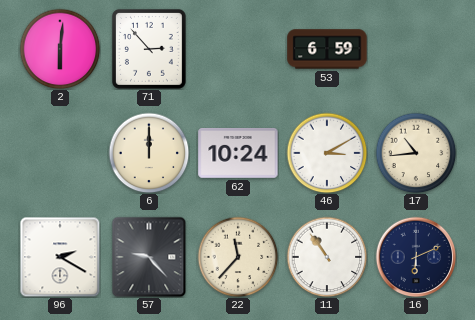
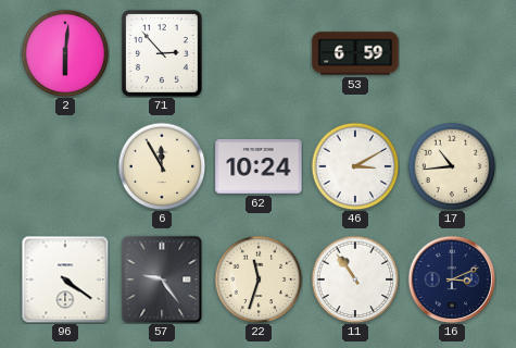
6: 12:00 -> 11:55
96: 2:20 -> 4:21
57: 9:23 -> 9:24
22: 11:37 -> 11:33
16: 6:11 -> 3:11
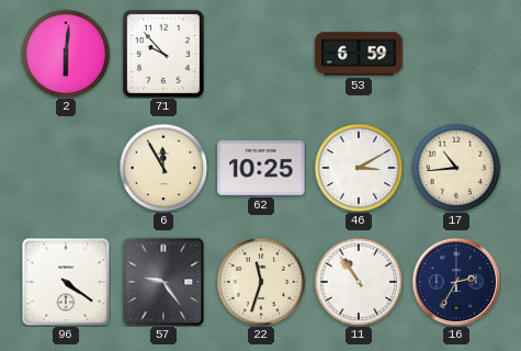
71: 2:53 -> 9:53
62: 10:24 -> 10:25
16: 3:11 -> 2:35
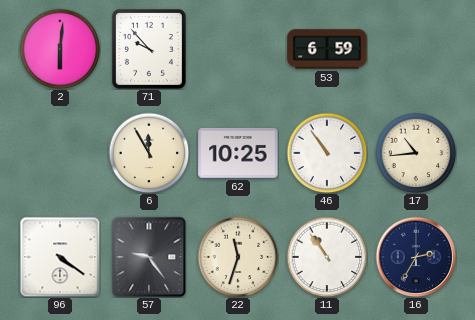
46: 3:10 -> 10:54
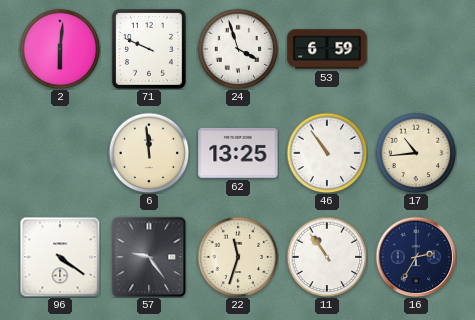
71: 9:53 -> 9:49
24: none -> 3:57
6: 11:55 -> 11:59
62: 10:25 -> 13:25
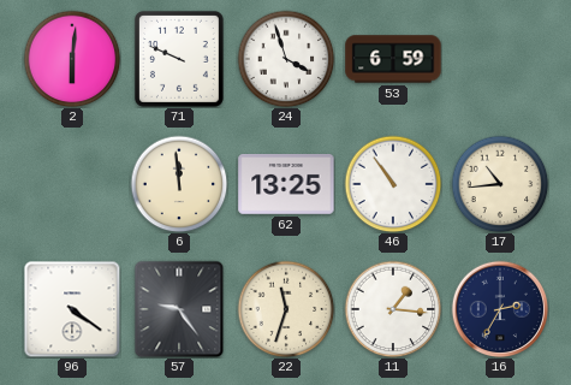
11: 10:54 -> 1:16
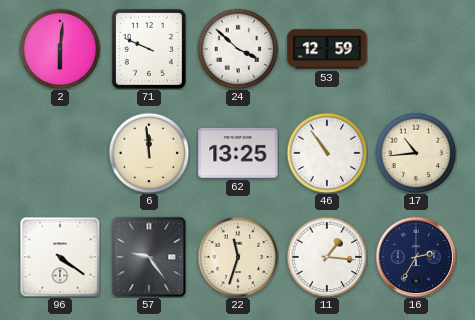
24: 3:57 -> 3:52
53: 6:59 -> 12:59
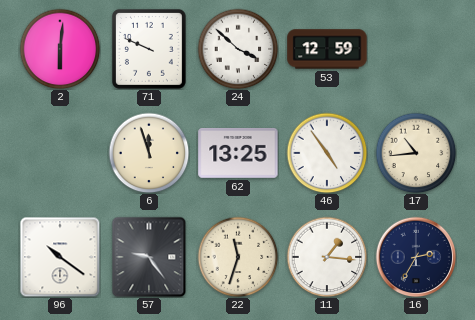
6: 11:59 -> 11:57
46: 10:54 -> 4:54
96: 4:21 -> 10:21
